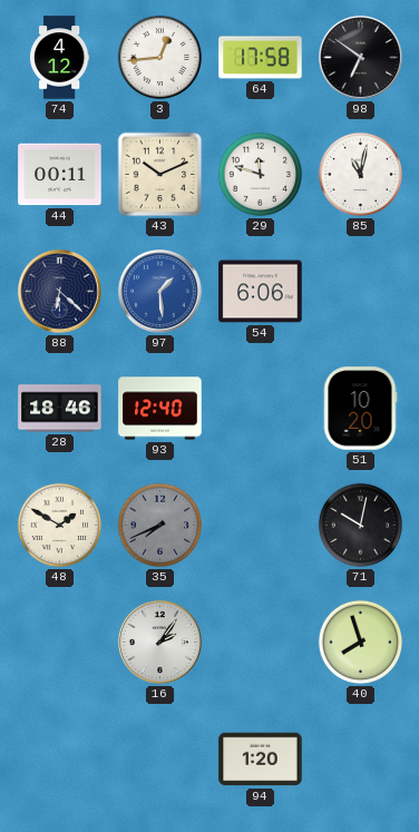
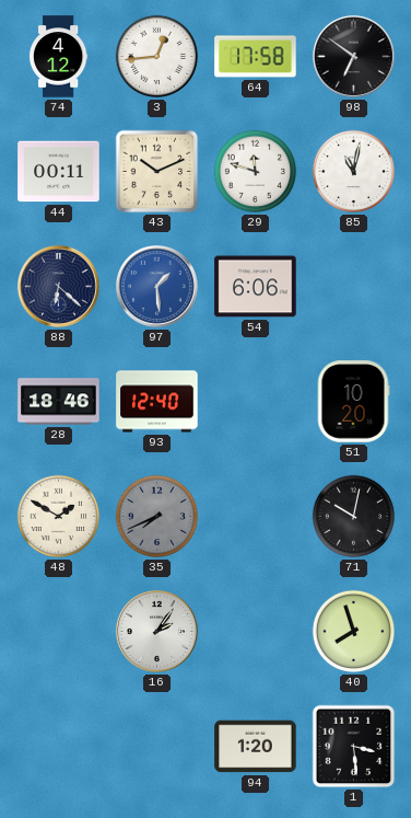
1: none -> 3:29
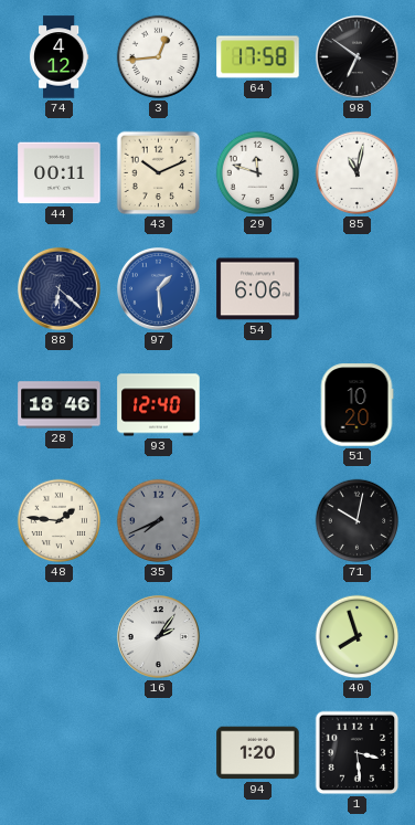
48: 1:50 -> 1:46
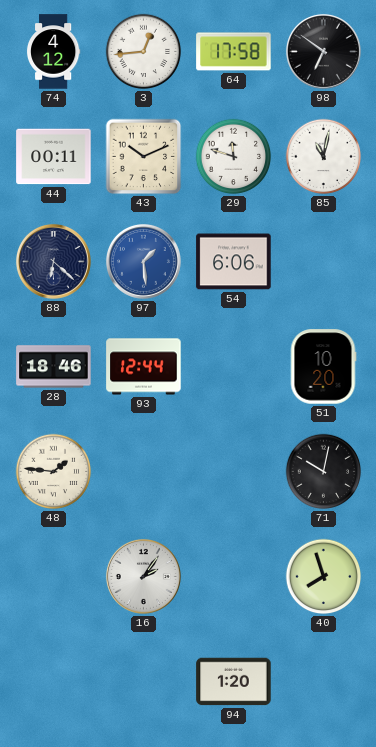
93: 12:40 -> 12:44
35: 7:41 -> none
1: 3:29 -> none
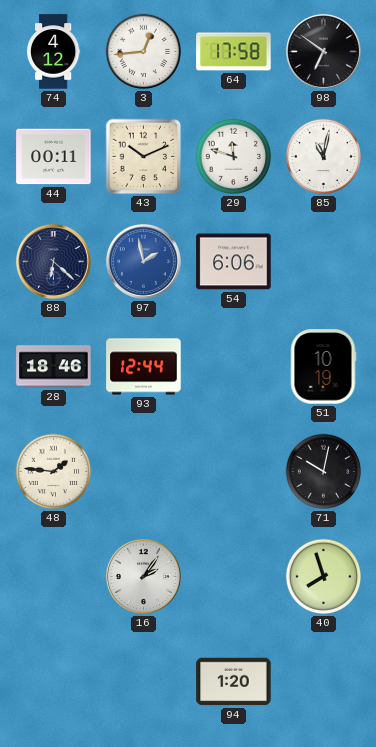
97: 1:29 -> 1:58
51: 10:20 -> 10:19
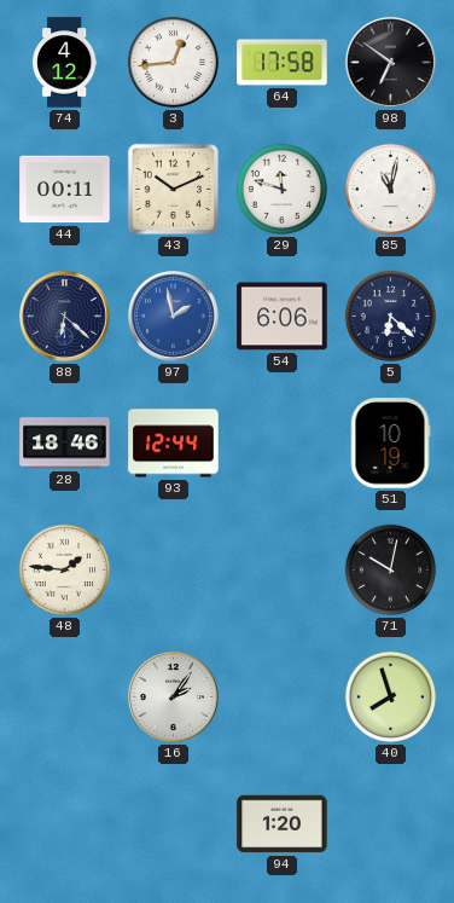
5: none -> 6:22
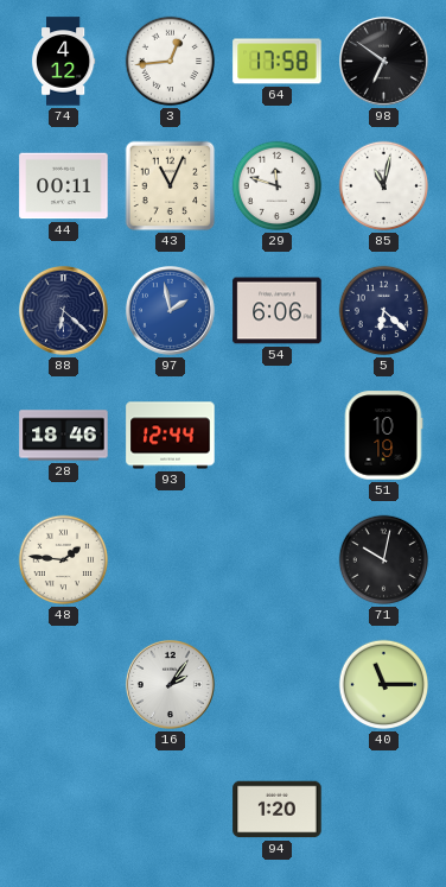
43: 10:11 -> 11:04
40: 7:57 -> 11:15
